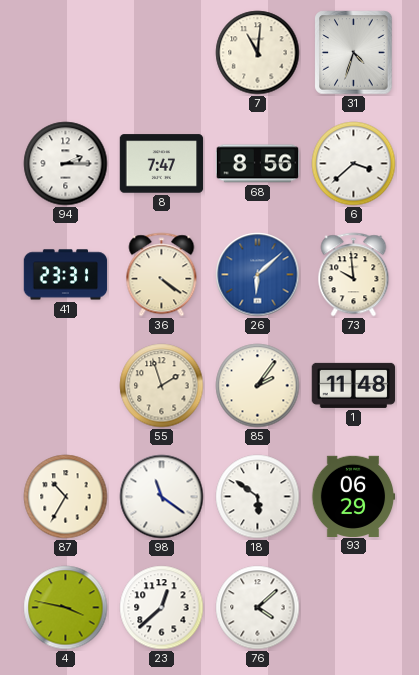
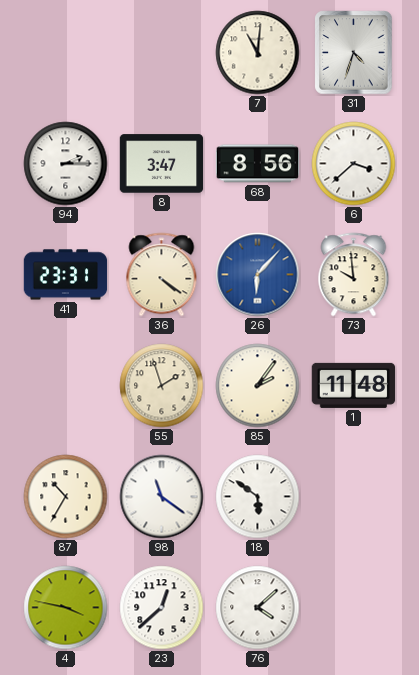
8: 7:47 -> 3:47
26: 6:08 -> 6:07
93: 06:29 -> none
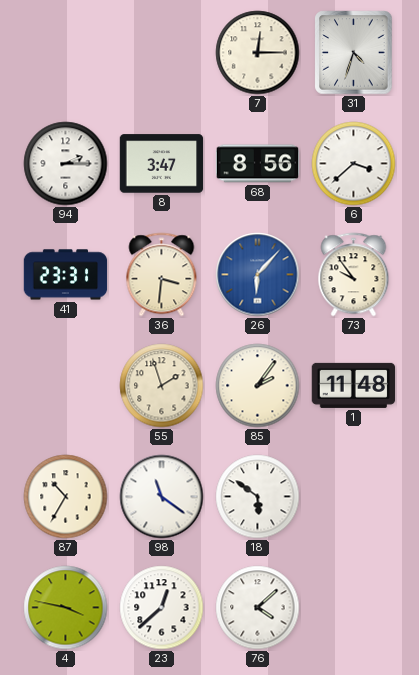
7: 11:01 -> 12:15
36: 4:21 -> 3:31
73: 9:59 -> 9:54
